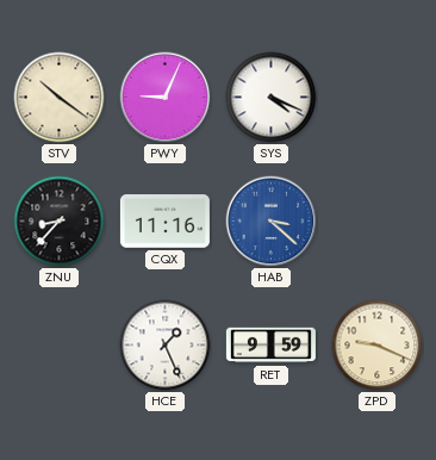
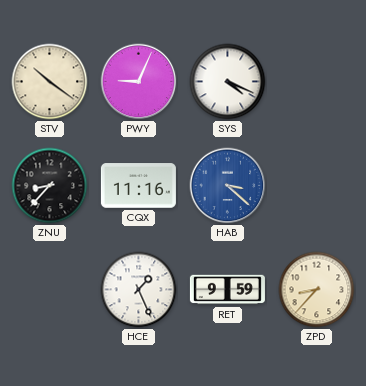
ZPD: 9:19 -> 8:37
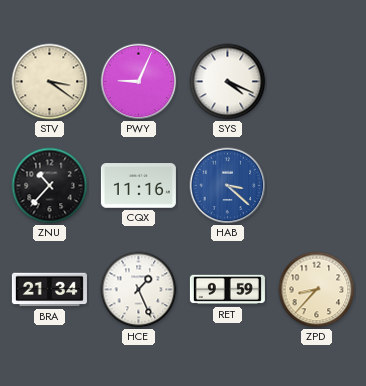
STV: 10:21 -> 3:21
ZNU: 8:37 -> 10:37
BRA: none -> 21:34
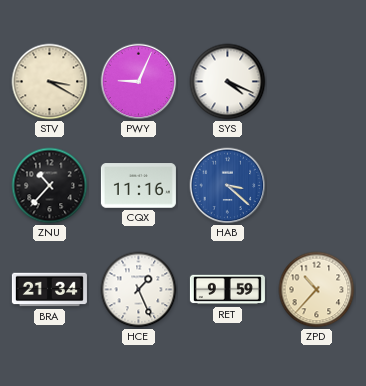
STV: 3:21 -> 3:20
ZPD: 8:37 -> 10:37
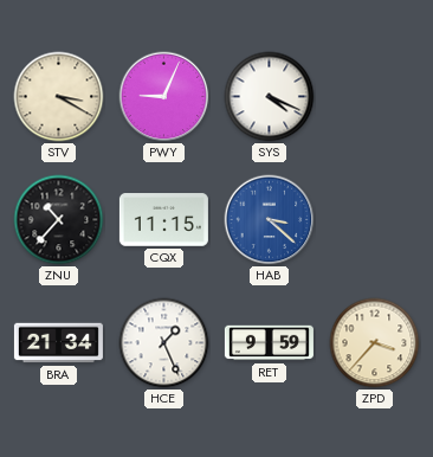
CQX: 11:16 -> 11:15
ZPD: 10:37 -> 3:37
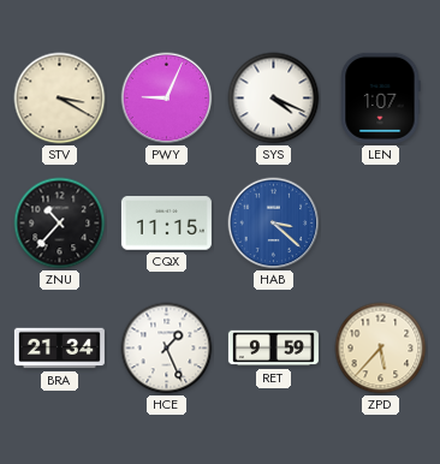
LEN: none -> 1:07
ZPD: 3:37 -> 5:37
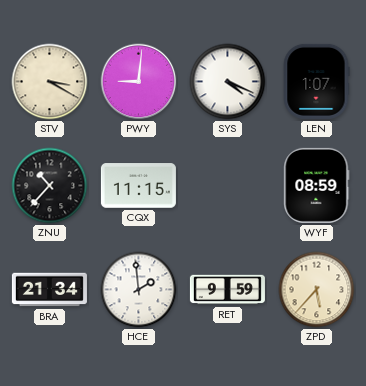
PWY: 9:04 -> 9:01
HAB: 3:22 -> none
WYF: none -> 08:59
HCE: 1:26 -> 1:59
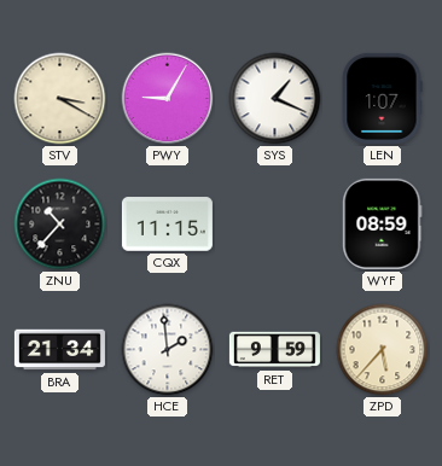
PWY: 9:01 -> 9:05
SYS: 4:19 -> 1:19
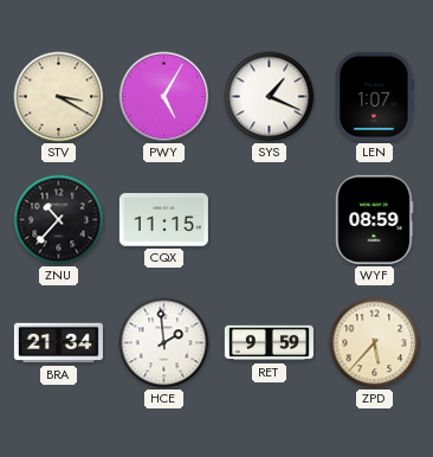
PWY: 9:05 -> 5:05
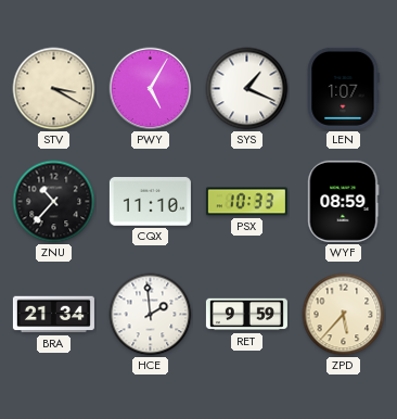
CQX: 11:15 -> 11:10
PSX: none -> 10:33
